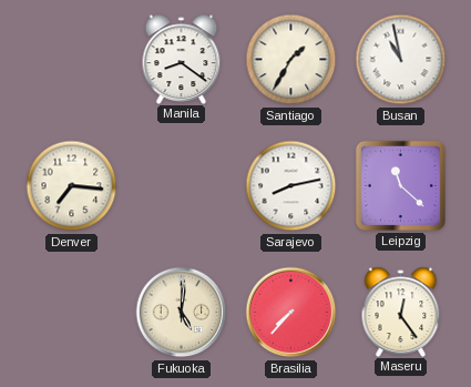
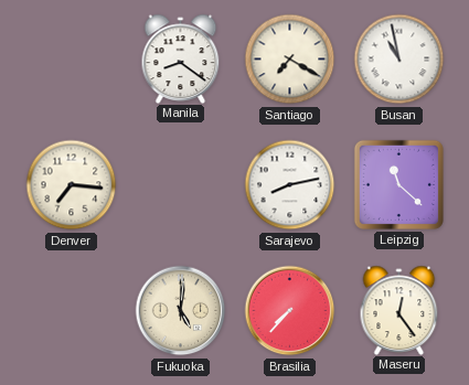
Santiago: 1:35 -> 7:20
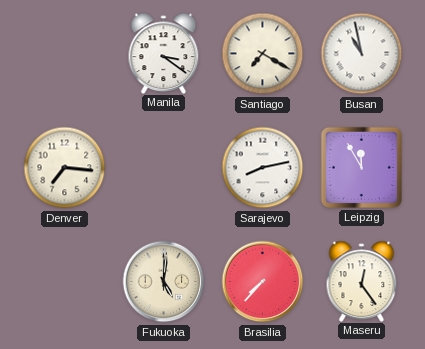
Manila: 8:21 -> 3:21
Leipzig: 11:22 -> 11:55
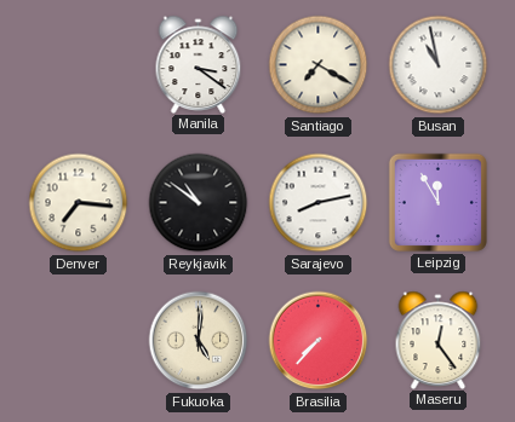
Reykjavik: none -> 10:51
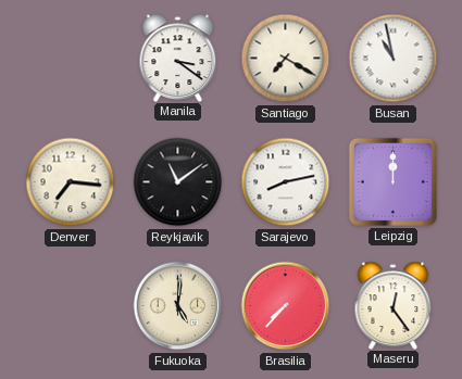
Reykjavik: 10:51 -> 11:09
Leipzig: 11:55 -> 12:00
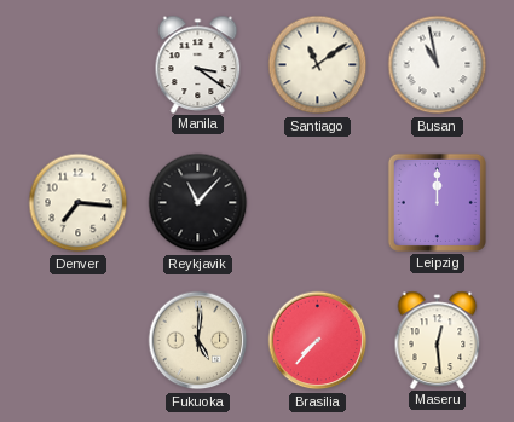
Santiago: 7:20 -> 11:09
Reykjavik: 11:09 -> 11:07
Sarajevo: 8:13 -> none
Maseru: 12:24 -> 12:29
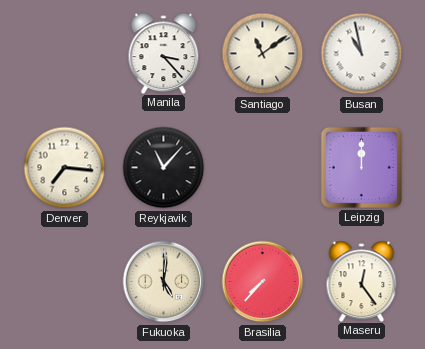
Manila: 3:21 -> 3:23
Maseru: 12:29 -> 12:24
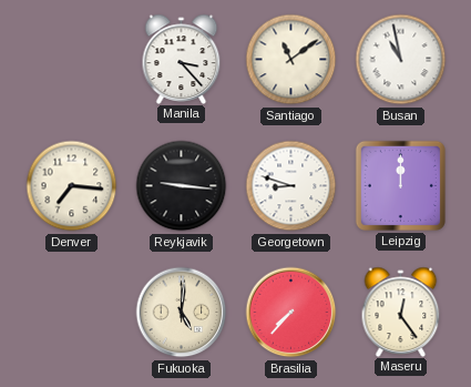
Reykjavik: 11:07 -> 9:16
Georgetown: none -> 8:48
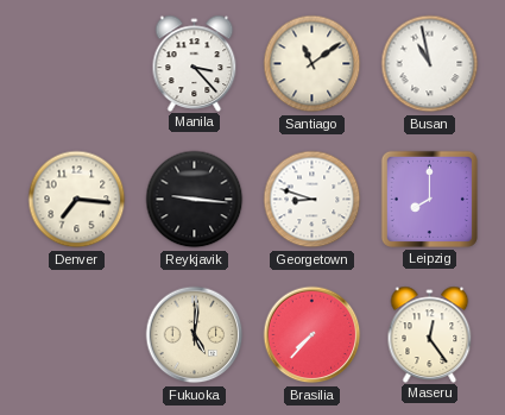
Leipzig: 12:00 -> 8:00
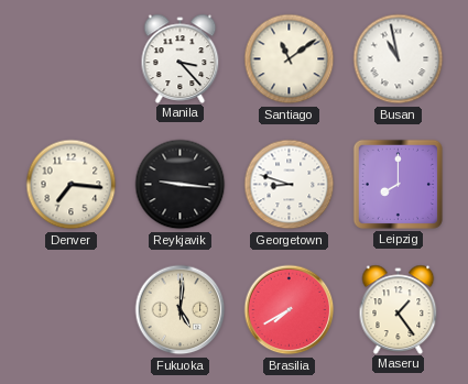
Brasilia: 7:37 -> 7:40
Maseru: 12:24 -> 1:24
